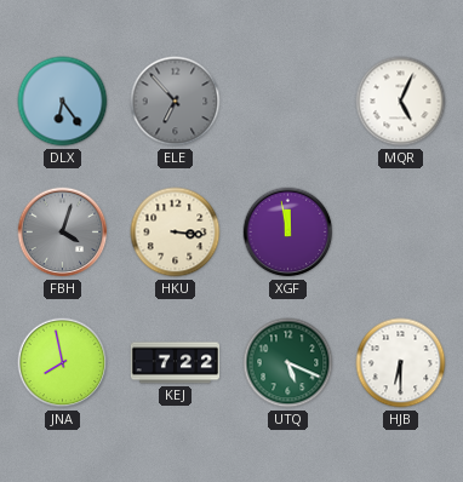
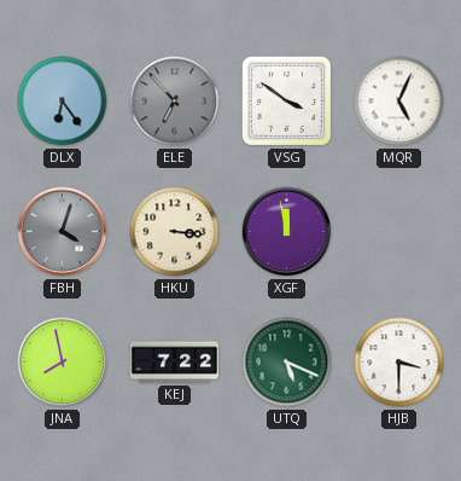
VSG: none -> 3:51
HJB: 6:30 -> 3:30
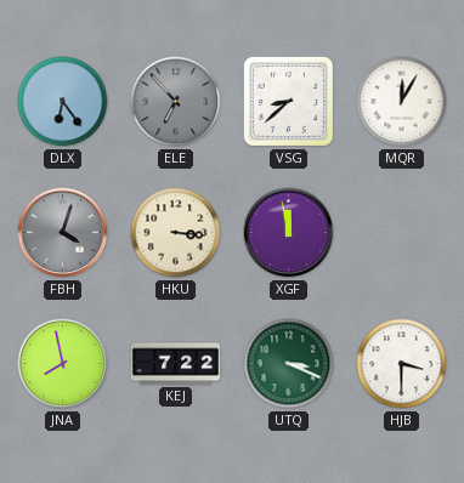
VSG: 3:51 -> 8:38
MQR: 5:04 -> 12:05
UTQ: 5:19 -> 3:19
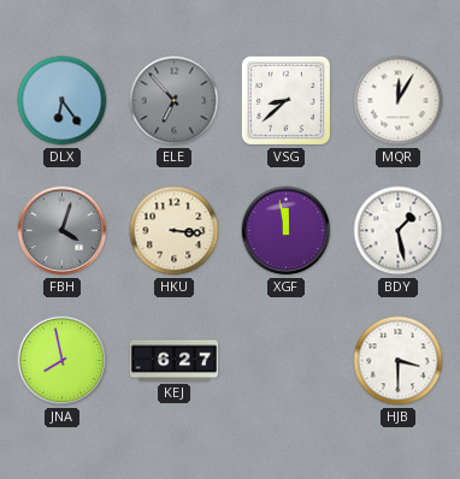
BDY: none -> 1:28
KEJ: 7:22 -> 6:27
UTQ: 3:19 -> none
